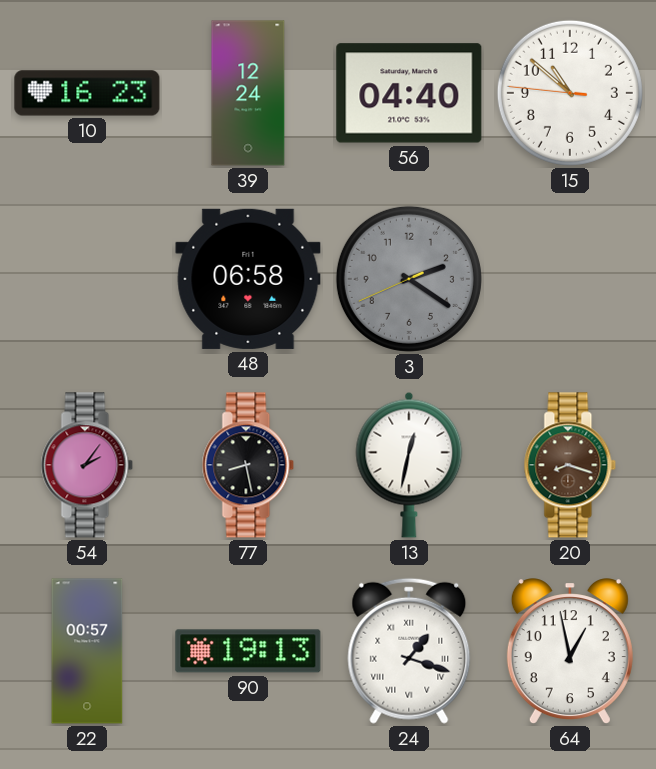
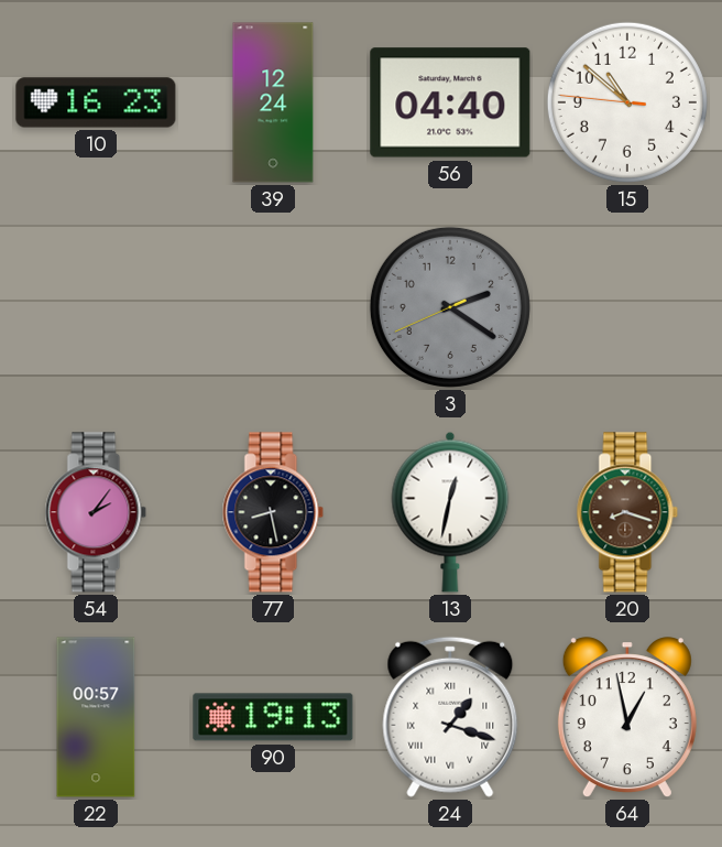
48: 06:58 -> none
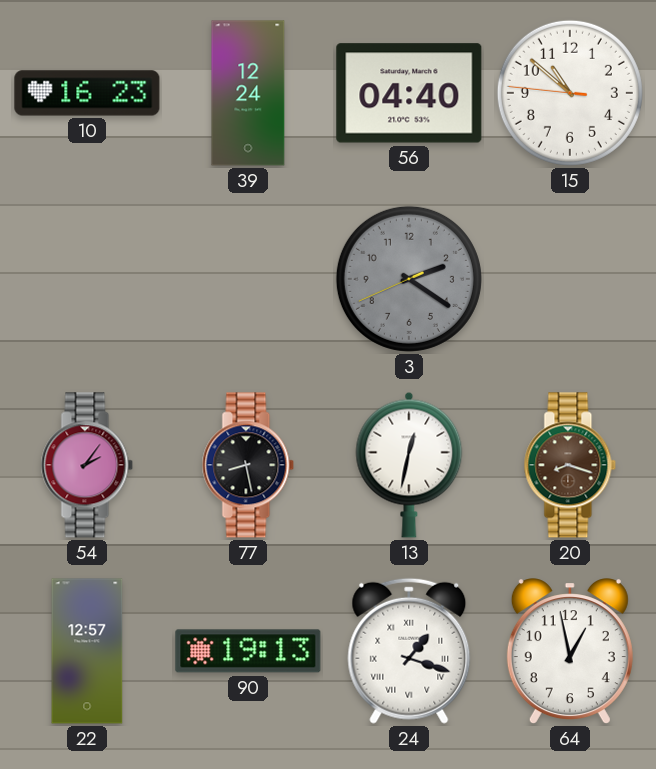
22: 00:57 -> 12:57
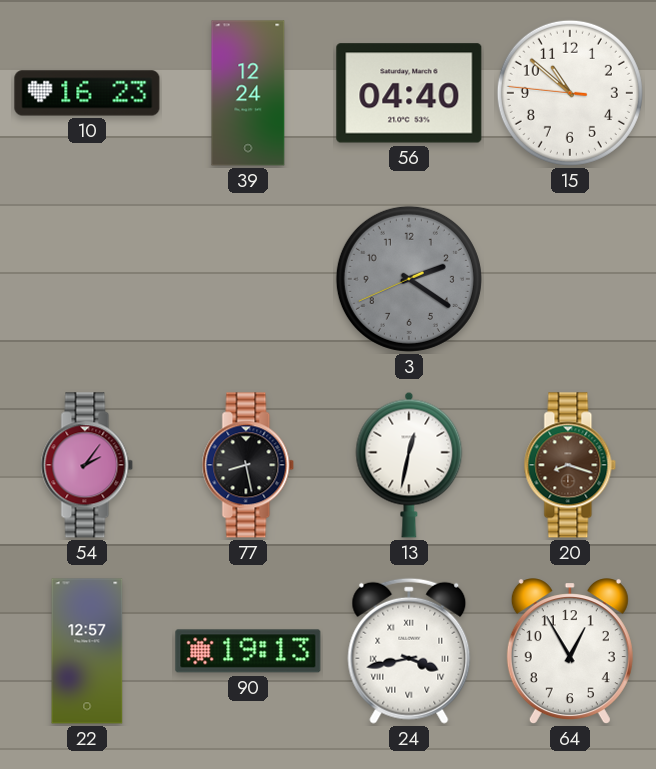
24: 1:18 -> 3:43
64: 12:58 -> 12:55
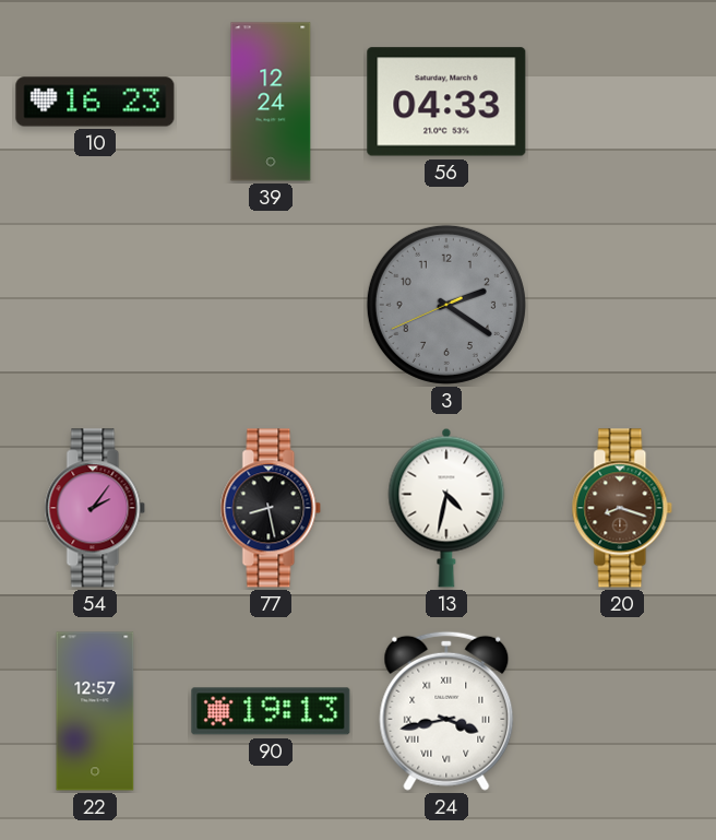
56: 04:40 -> 04:33
15: 10:51 -> none
13: 12:32 -> 4:32
64: 12:55 -> none
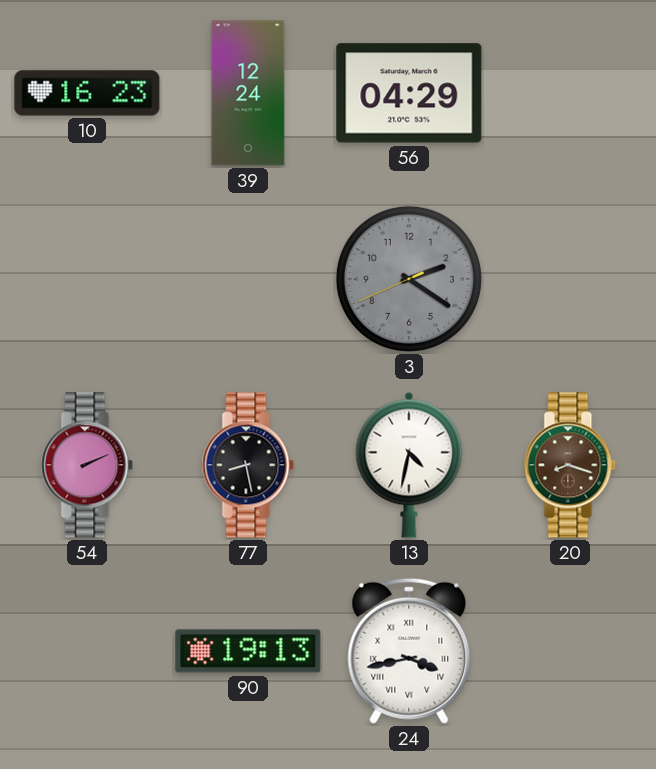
56: 04:33 -> 04:29
54: 2:06 -> 2:11
22: 12:57 -> none
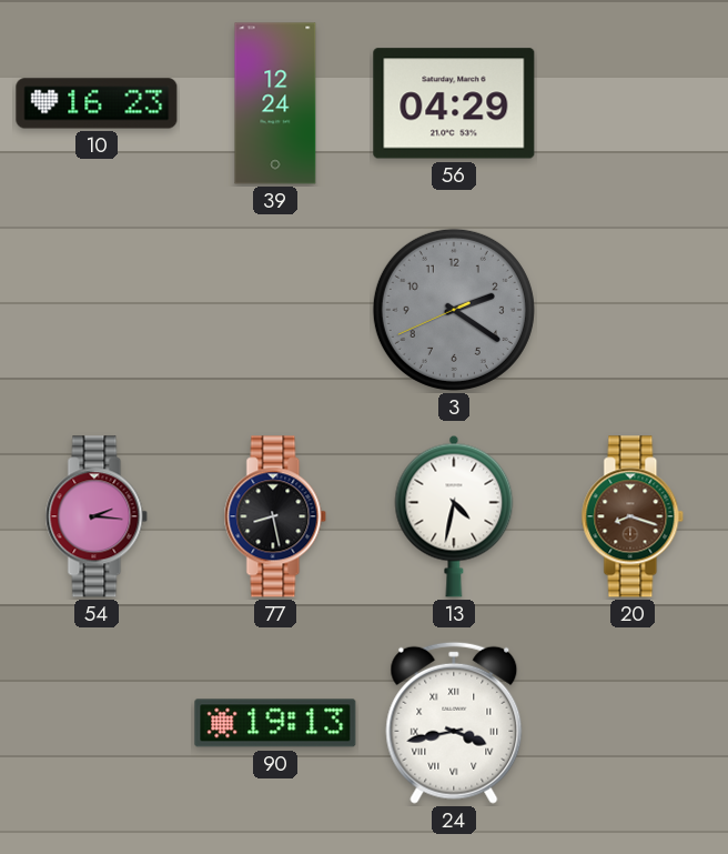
54: 2:11 -> 2:16
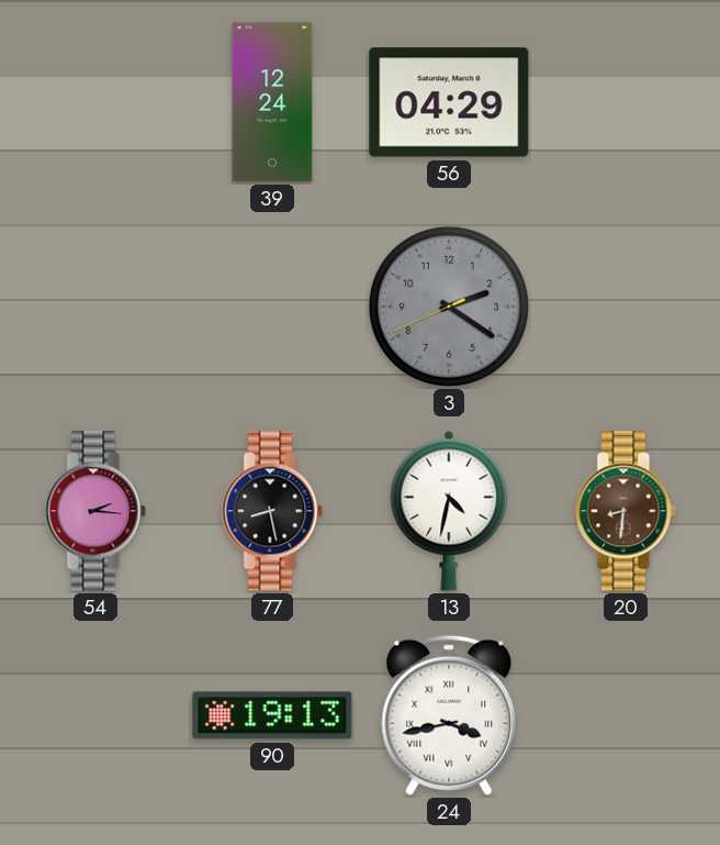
10: 16:23 -> none
20: 8:18 -> 8:31
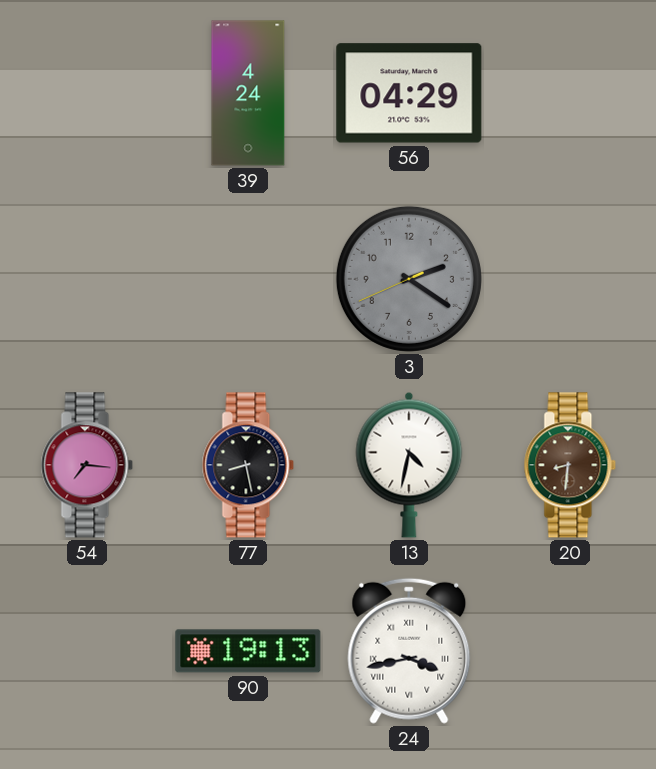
39: 12:24 -> 4:24
54: 2:16 -> 7:16
